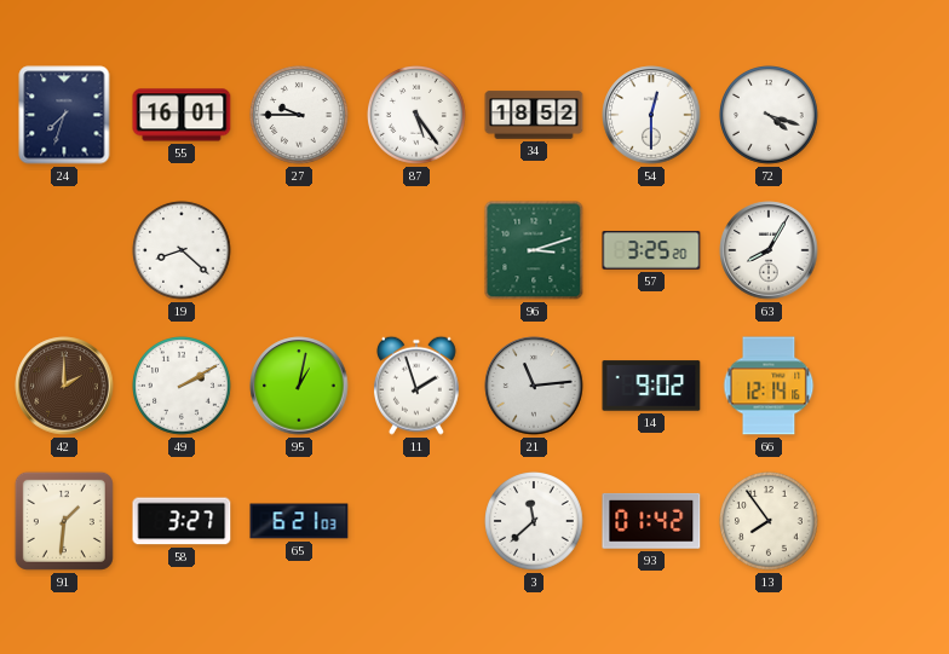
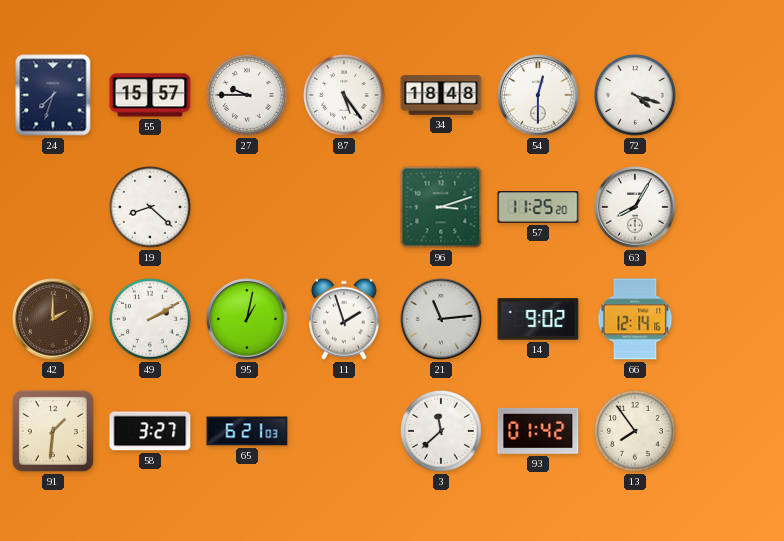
55: 16:01 -> 15:57
34: 18:52 -> 18:48
57: 3:25 -> 11:25
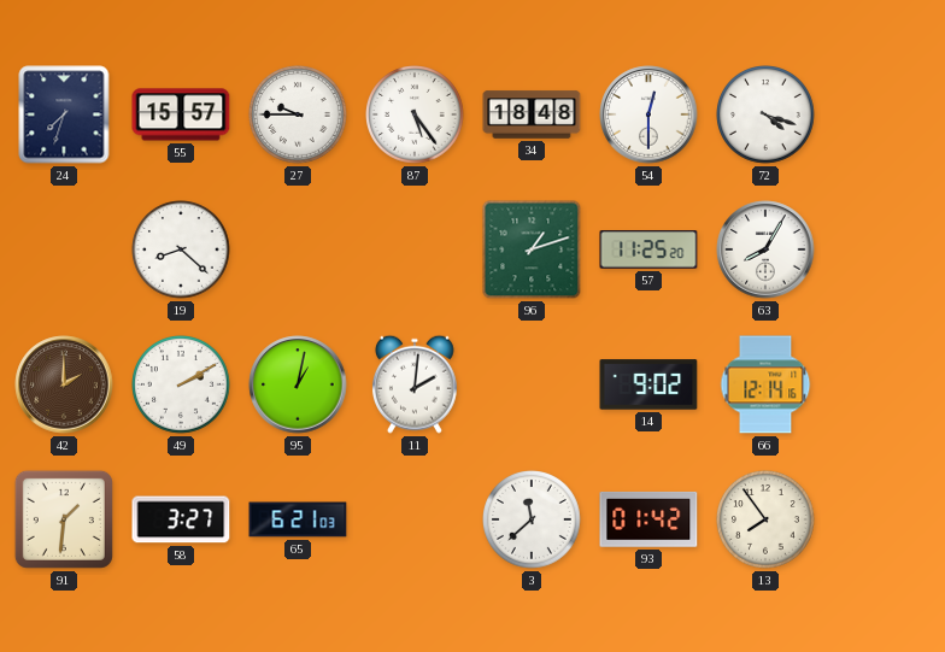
96: 3:12 -> 1:12
11: 1:57 -> 2:01
21: 11:14 -> none
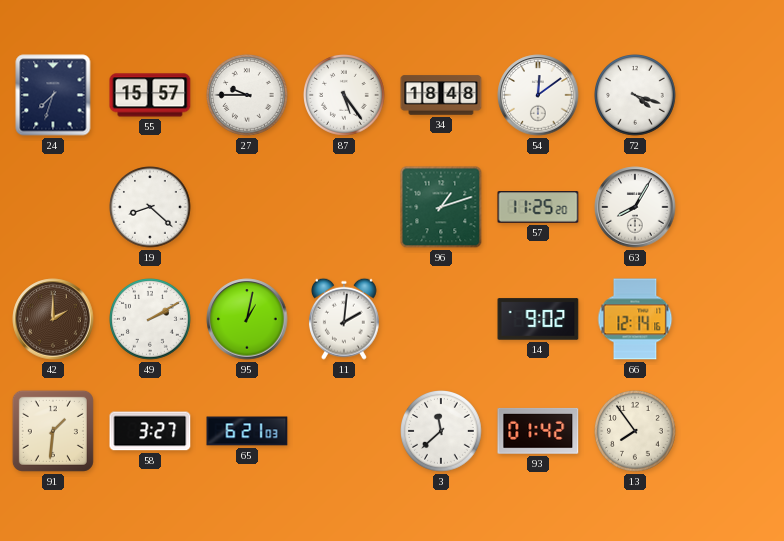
54: 12:30 -> 12:09
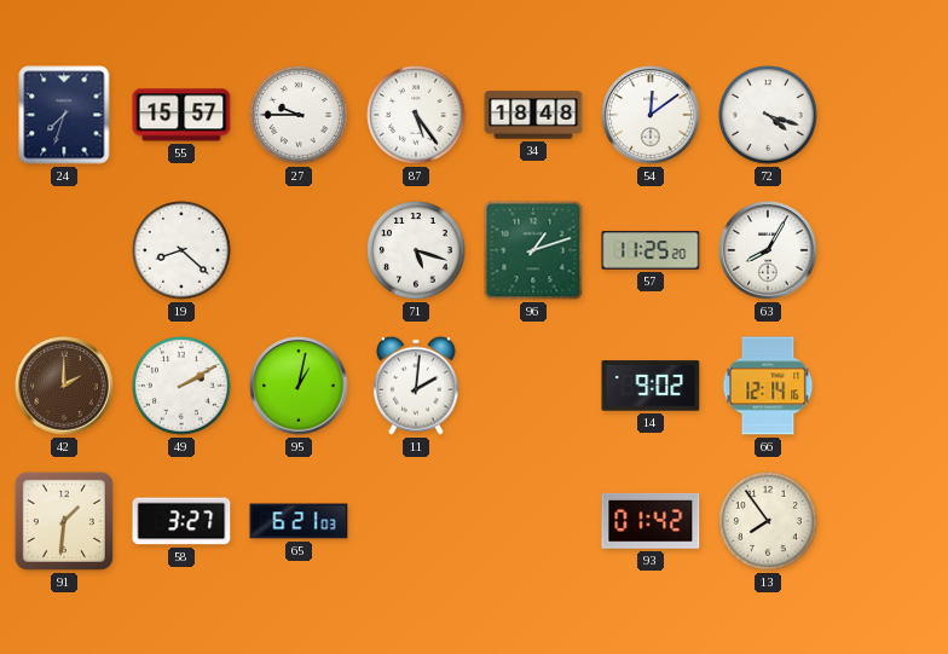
71: none -> 5:18
3: 11:38 -> none
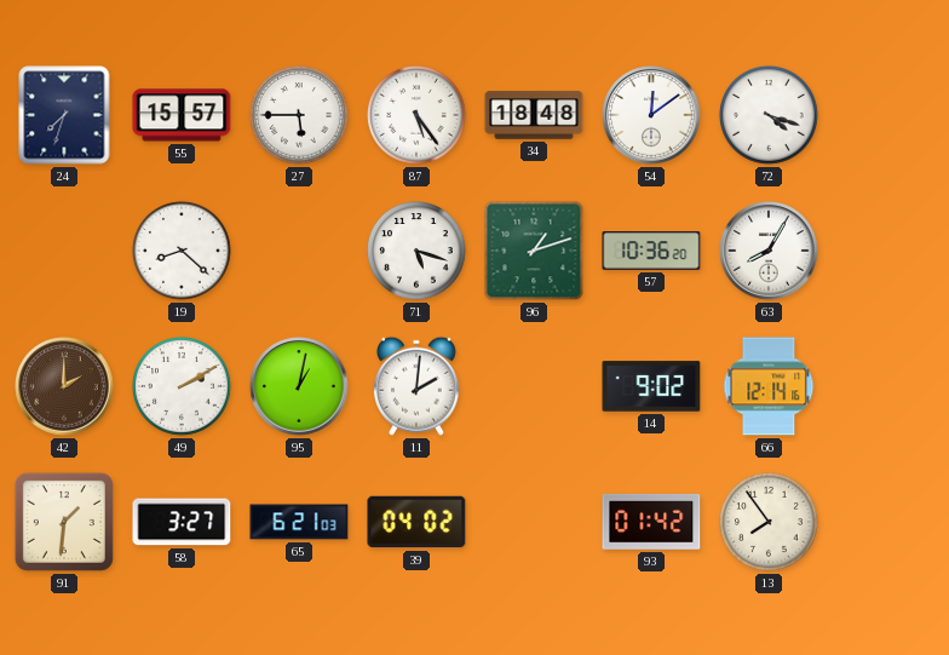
27: 9:45 -> 5:45
57: 11:25 -> 10:36
39: none -> 04:02
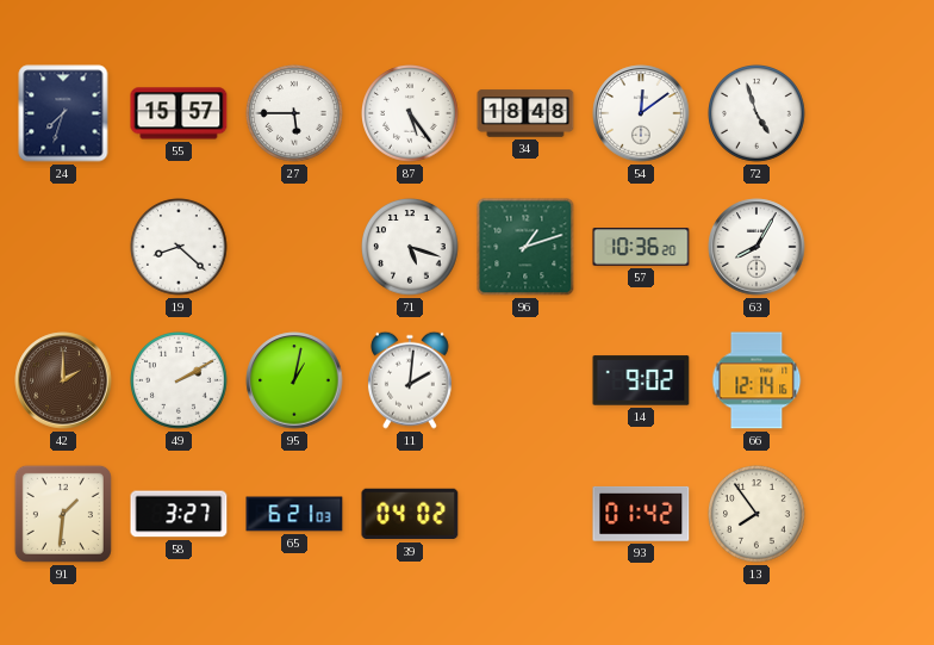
72: 4:18 -> 4:57
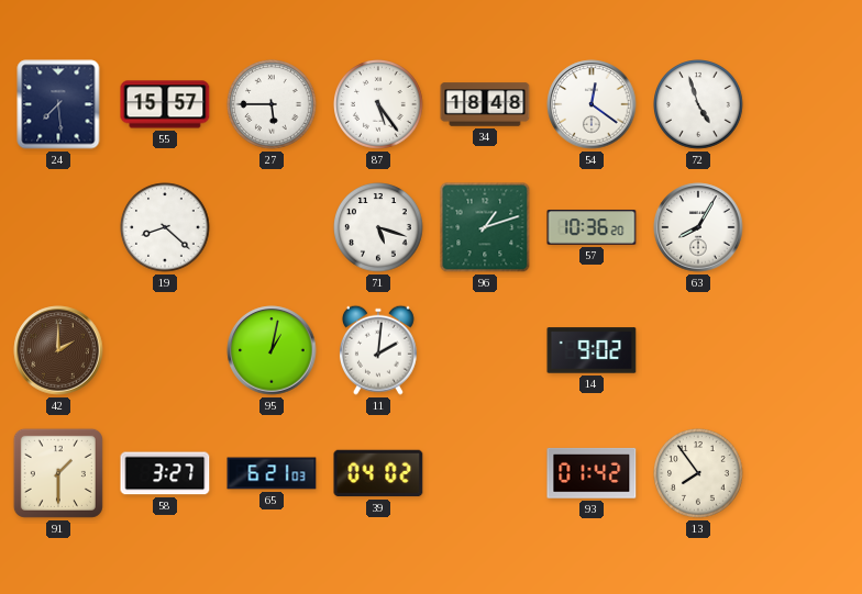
24: 7:33 -> 7:29
54: 12:09 -> 12:21
49: 2:10 -> none
66: 12:14 -> none
91: 1:31 -> 1:30
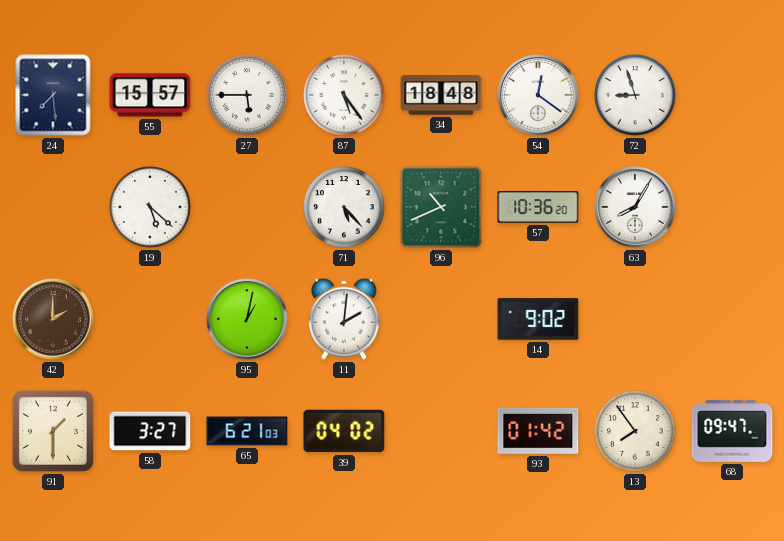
72: 4:57 -> 8:57
19: 8:22 -> 5:22
71: 5:18 -> 5:23
96: 1:12 -> 10:41
68: none -> 09:47
